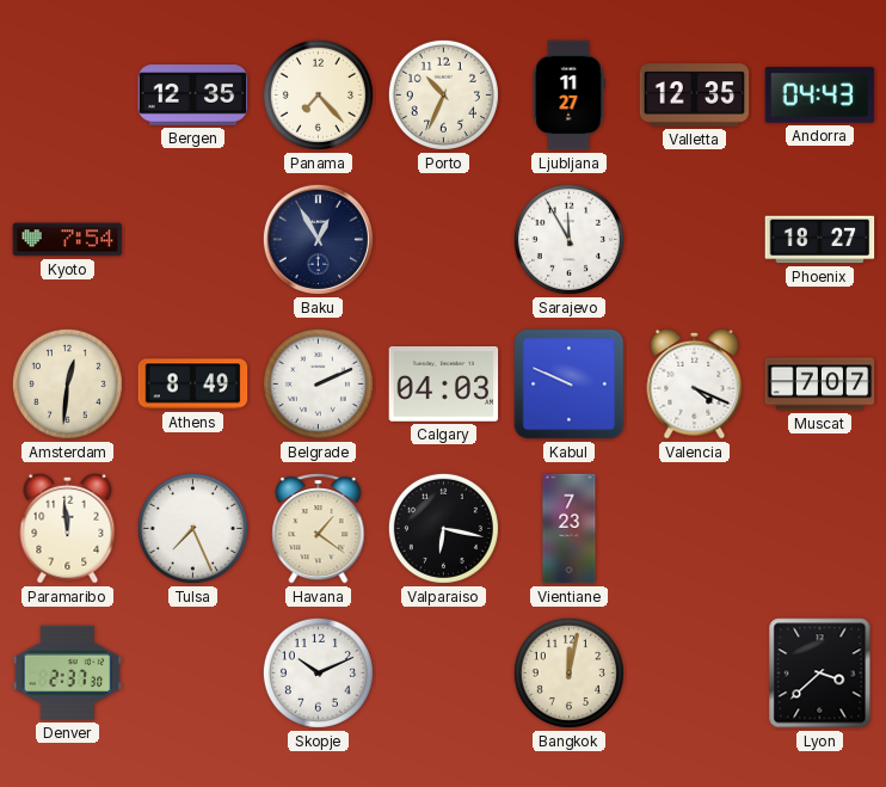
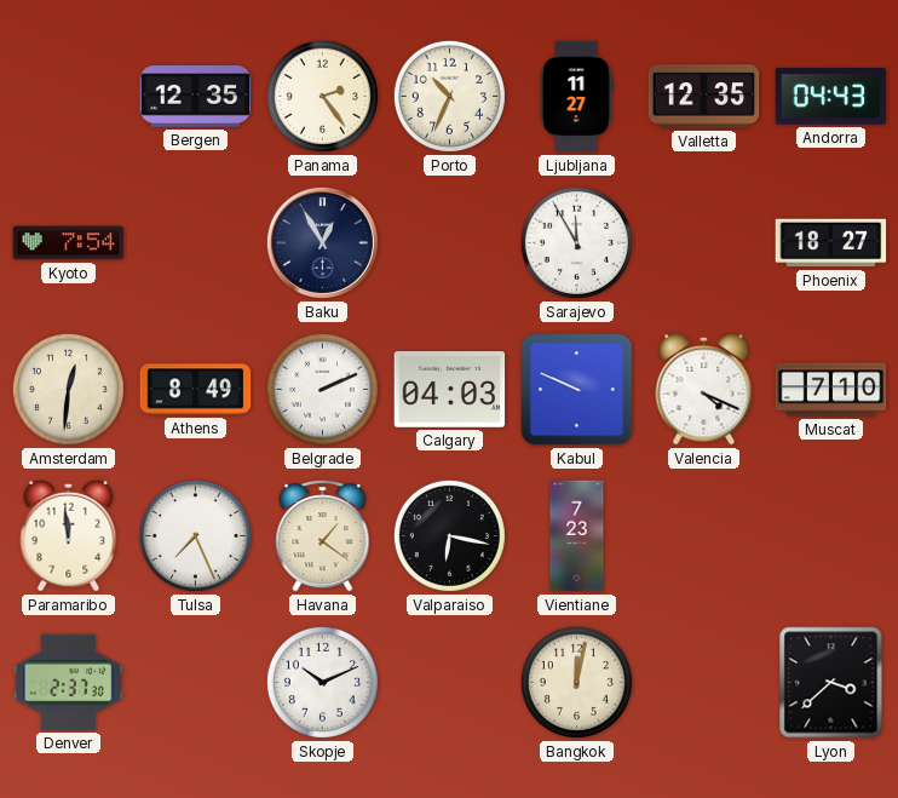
Panama: 7:23 -> 2:24
Muscat: 7:07 -> 7:10
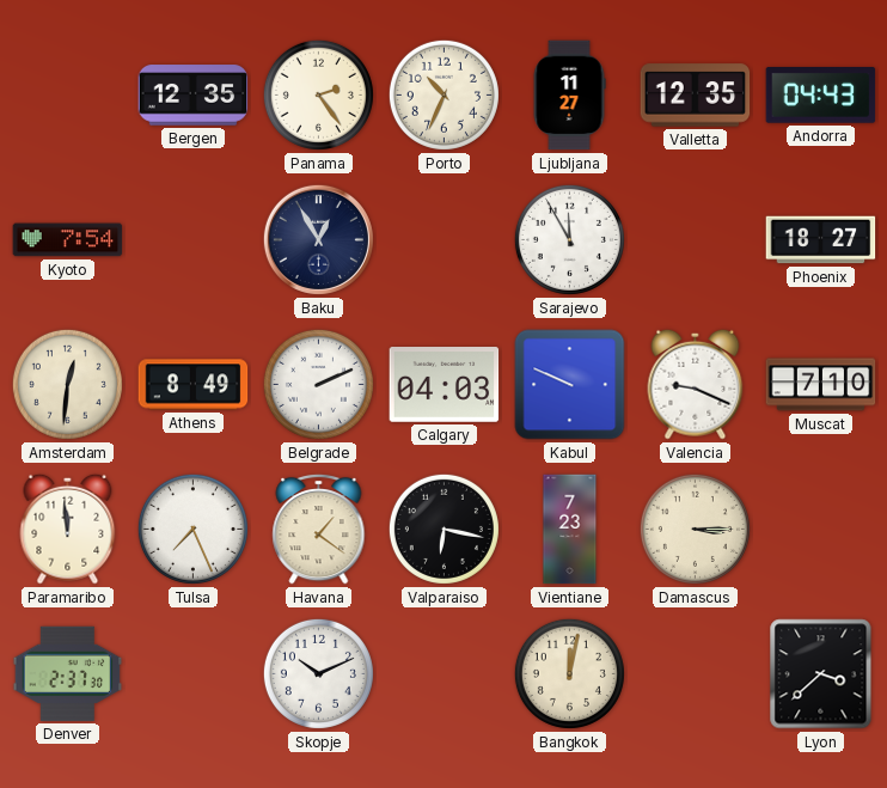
Valencia: 4:19 -> 9:19
Damascus: none -> 3:15
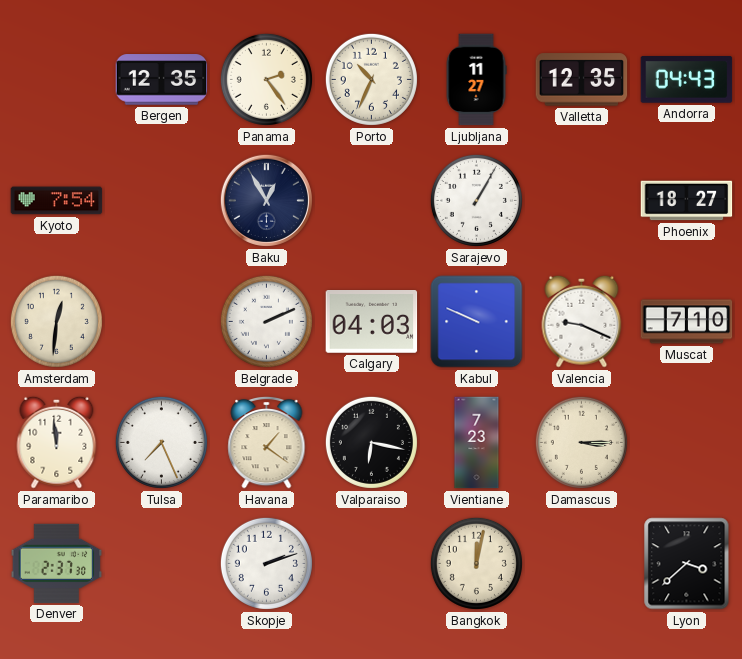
Sarajevo: 11:55 -> 1:05
Athens: 8:49 -> none
Skopje: 10:11 -> 2:12
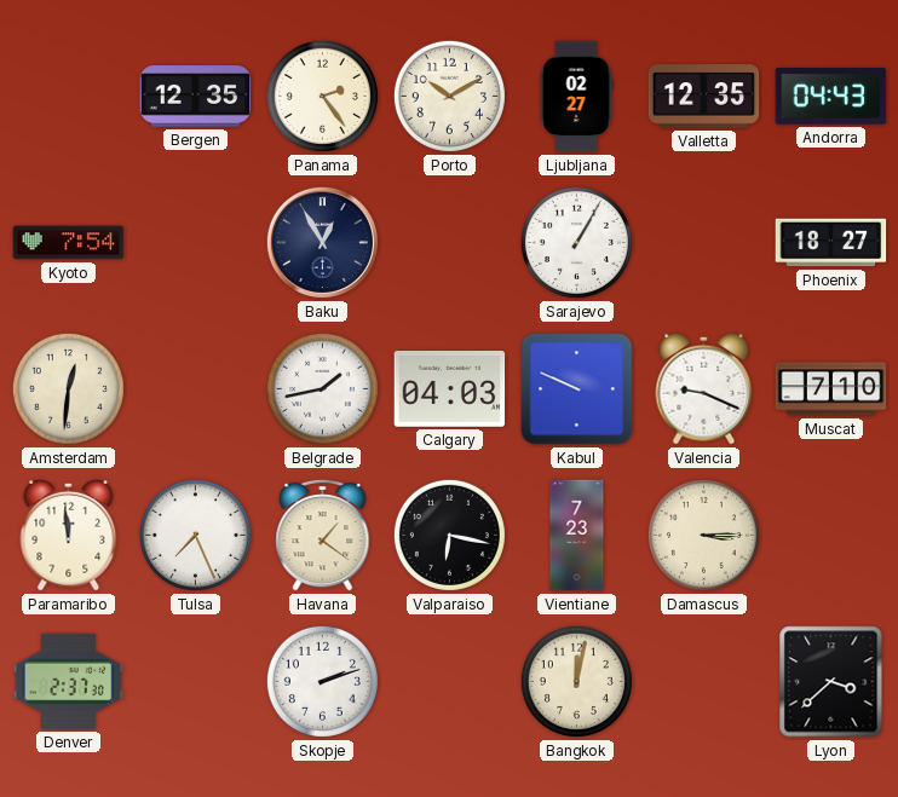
Porto: 10:34 -> 10:10
Ljubljana: 11:27 -> 02:27
Belgrade: 2:11 -> 1:43
